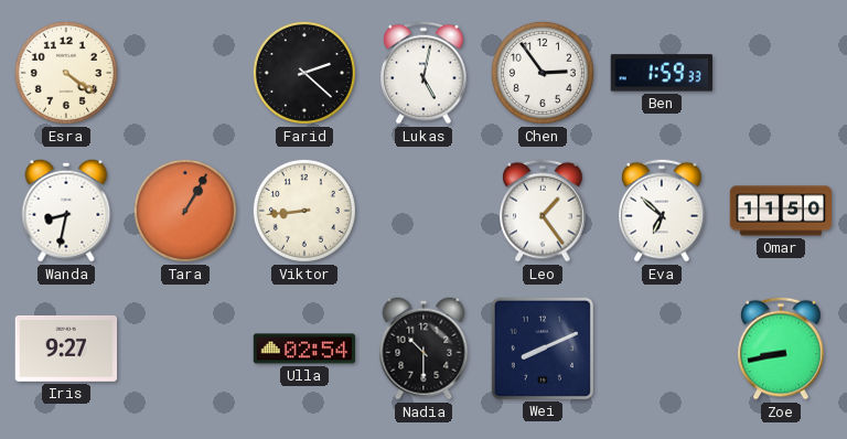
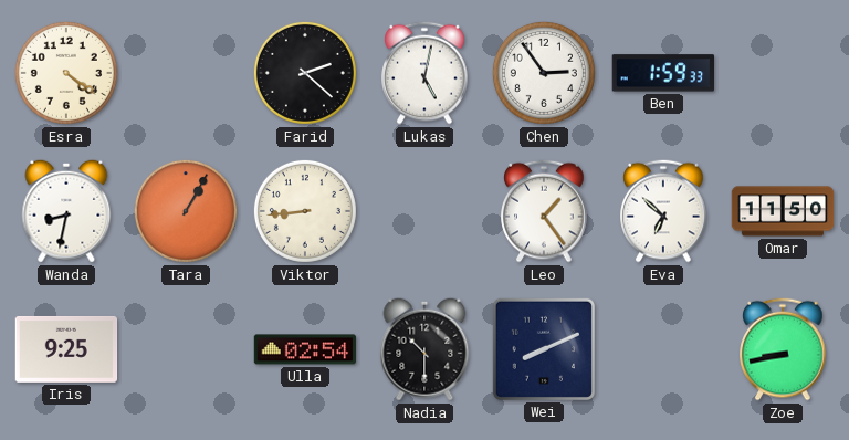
Iris: 9:27 -> 9:25
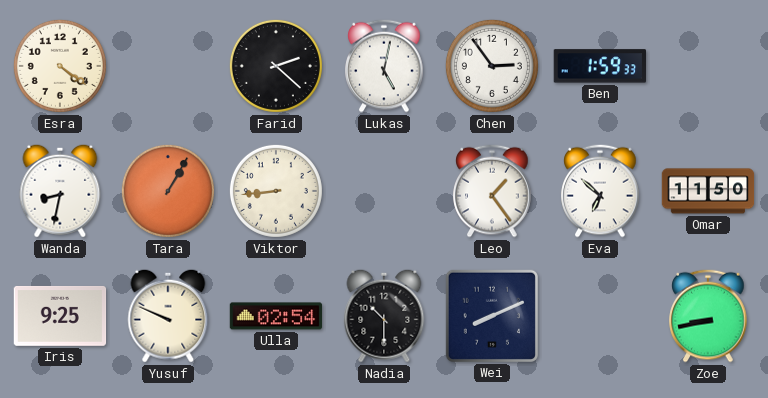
Yusuf: none -> 9:49
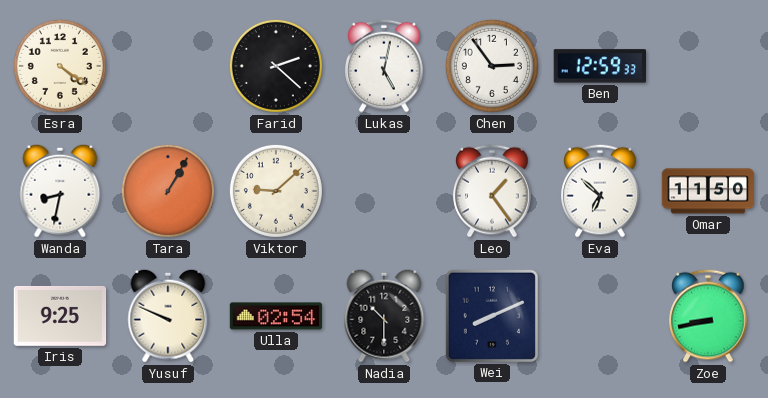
Ben: 1:59 -> 12:59
Viktor: 8:44 -> 9:08
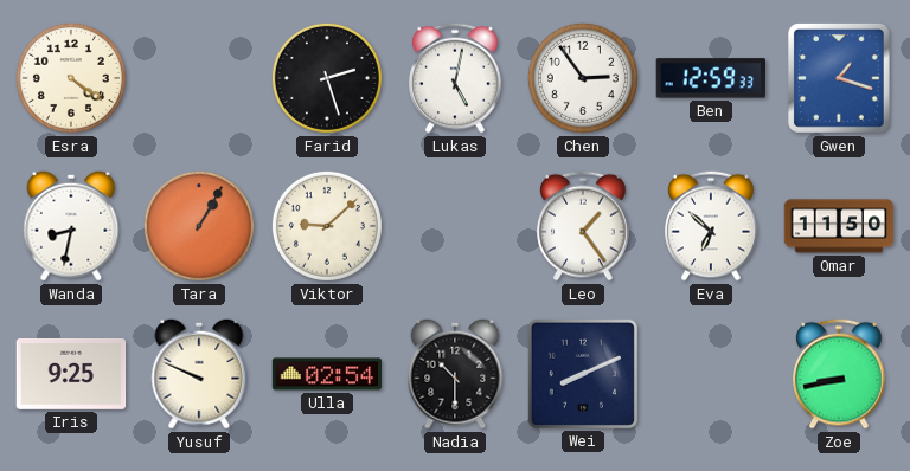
Farid: 2:22 -> 2:27
Gwen: none -> 1:18
